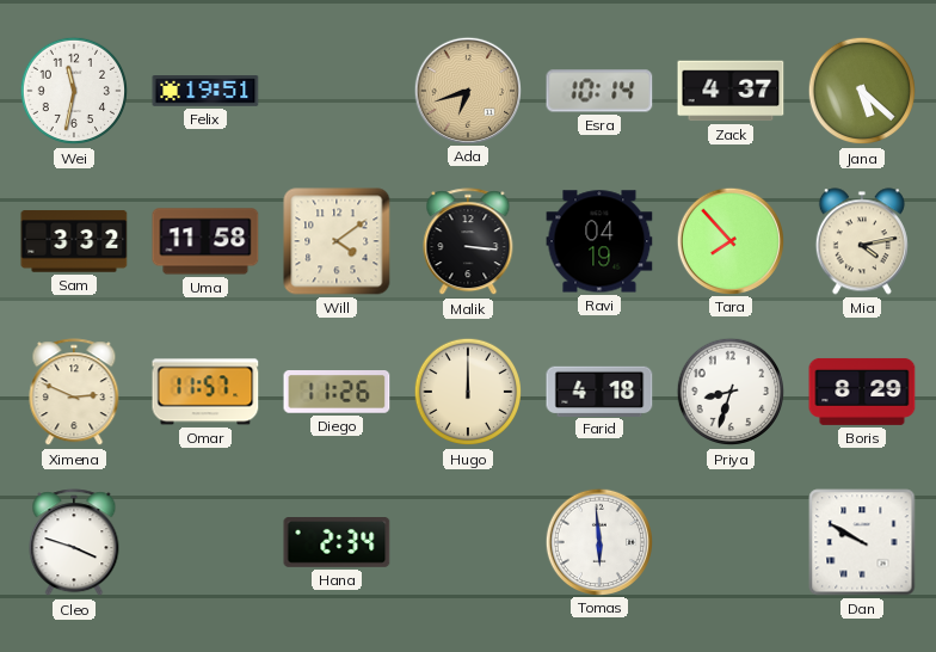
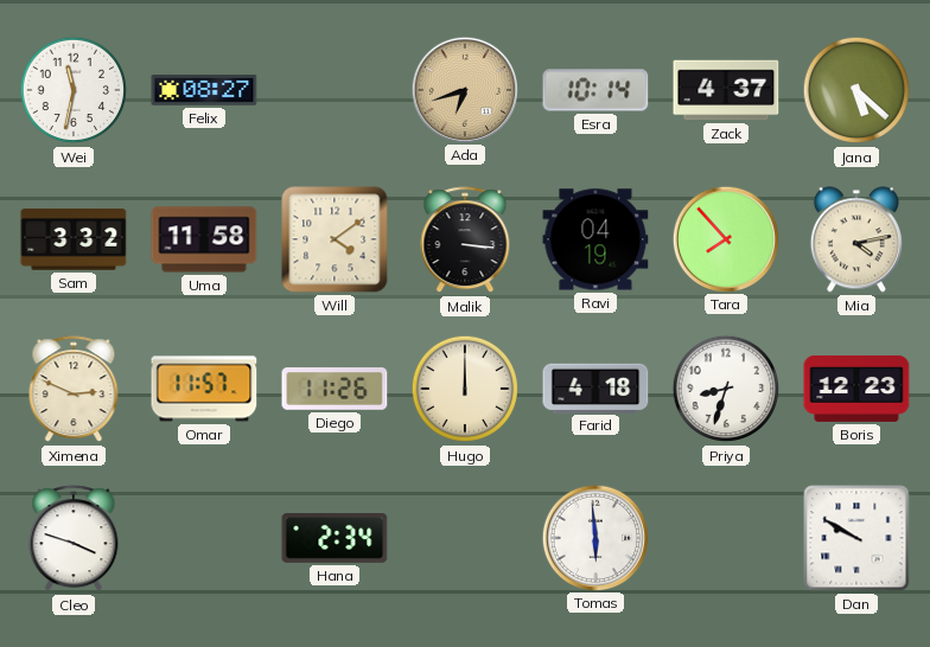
Felix: 19:51 -> 08:27
Boris: 8:29 -> 12:23
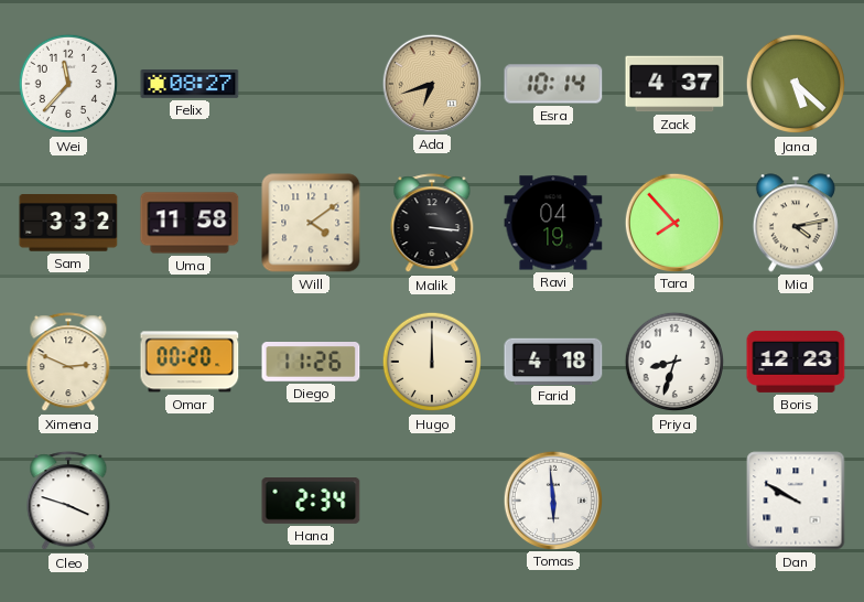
Wei: 11:32 -> 11:37
Omar: 11:57 -> 00:20
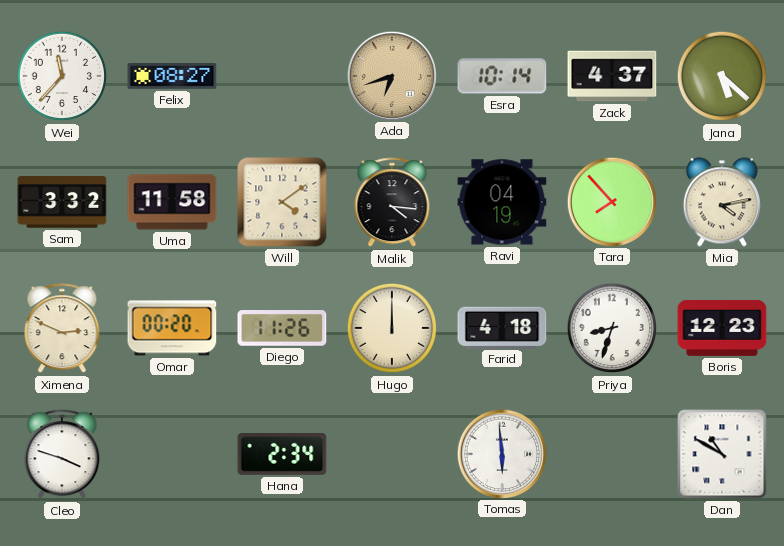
Malik: 3:16 -> 4:16
Dan: 9:50 -> 10:50
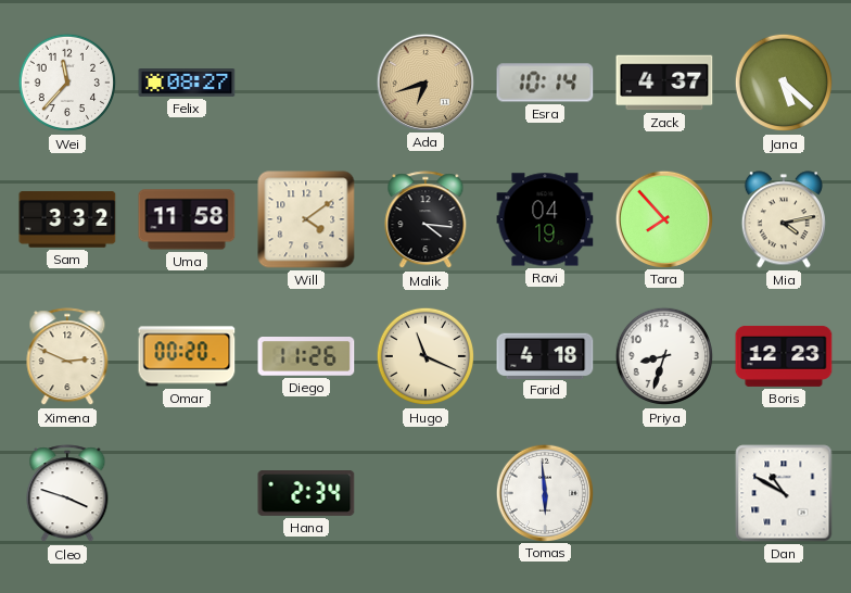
Hugo: 12:00 -> 11:19
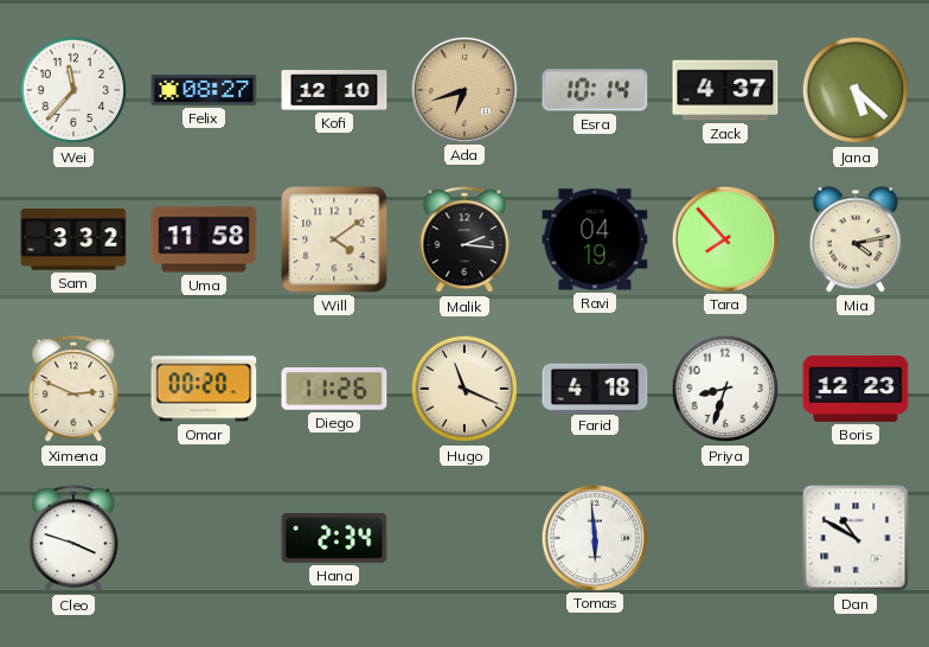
Kofi: none -> 12:10
Malik: 4:16 -> 2:16
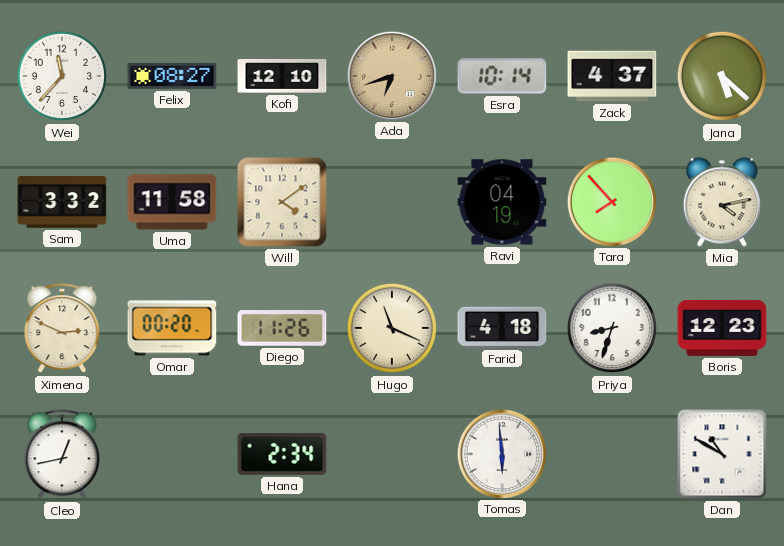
Malik: 2:16 -> none
Cleo: 3:48 -> 12:43
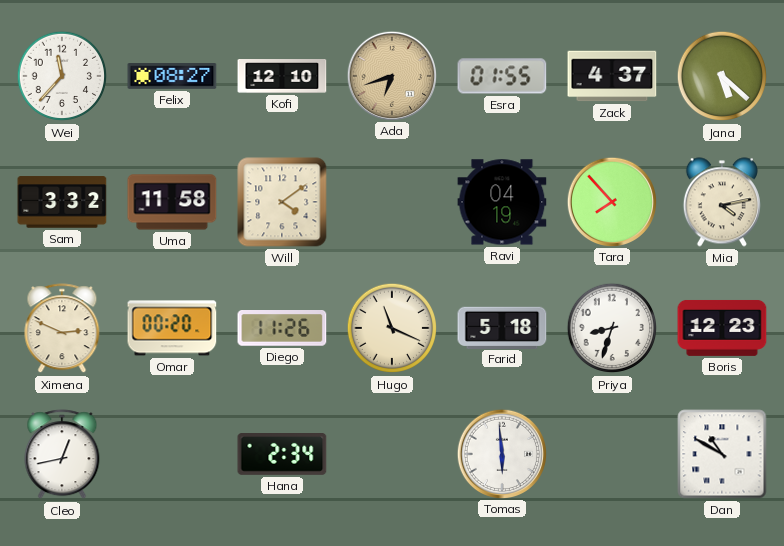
Esra: 10:14 -> 01:55
Farid: 4:18 -> 5:18
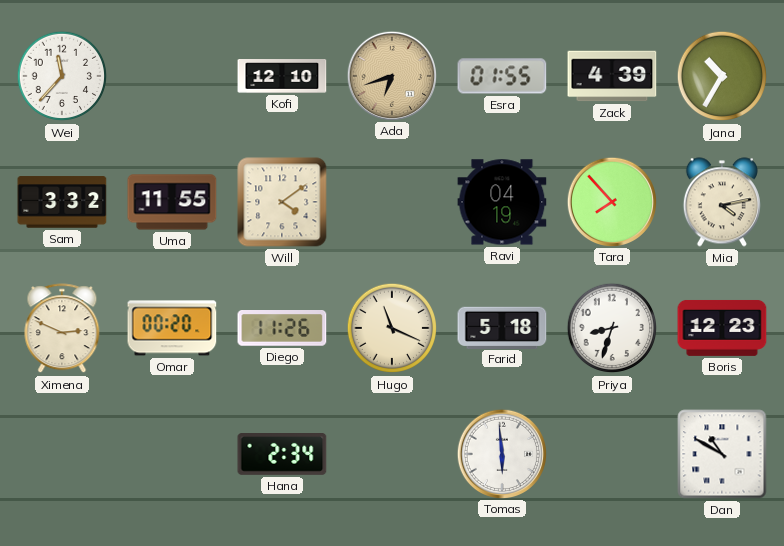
Felix: 08:27 -> none
Zack: 4:37 -> 4:39
Jana: 5:22 -> 10:35
Uma: 11:58 -> 11:55
Cleo: 12:43 -> none
